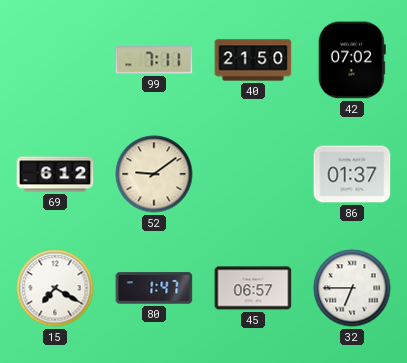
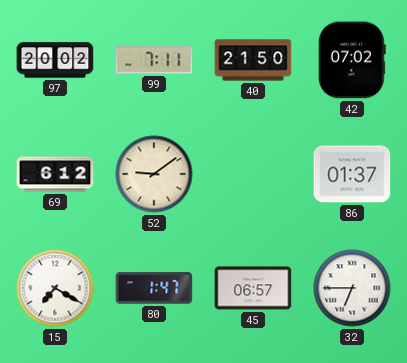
97: none -> 20:02
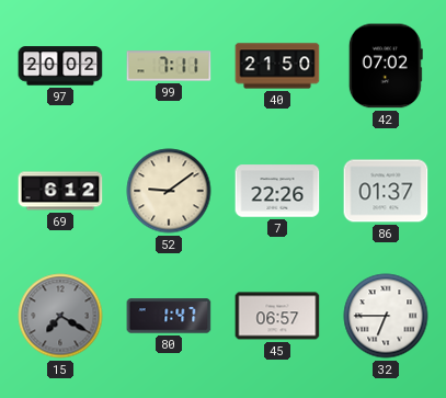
7: none -> 22:26
15 dial: white -> grey
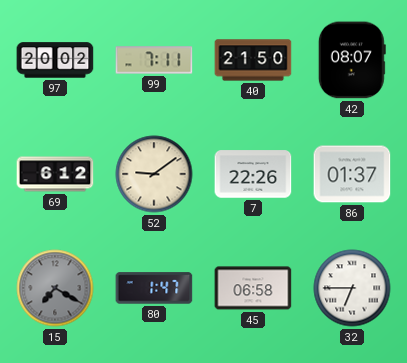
42: 07:02 -> 08:07
45: 06:57 -> 06:58
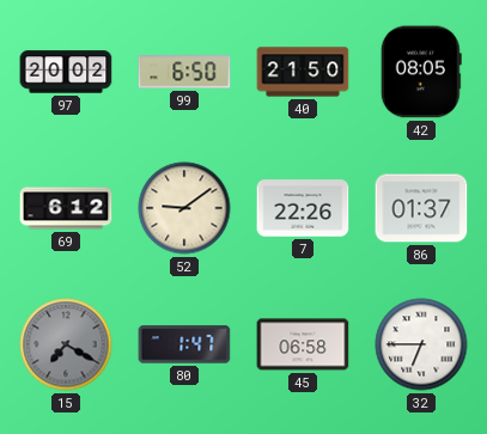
99: 7:11 -> 6:50
42: 08:07 -> 08:05
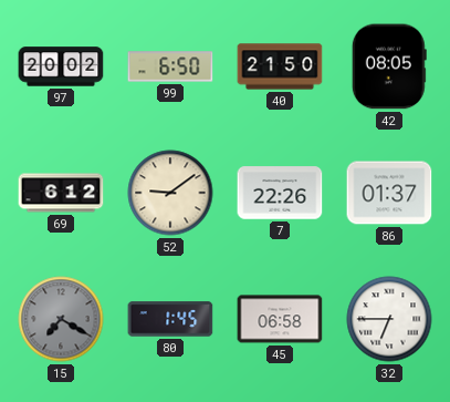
80: 1:47 -> 1:45
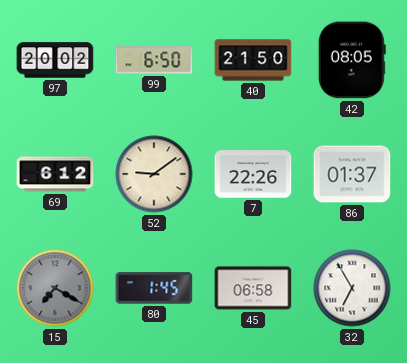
32: 6:45 -> 6:55
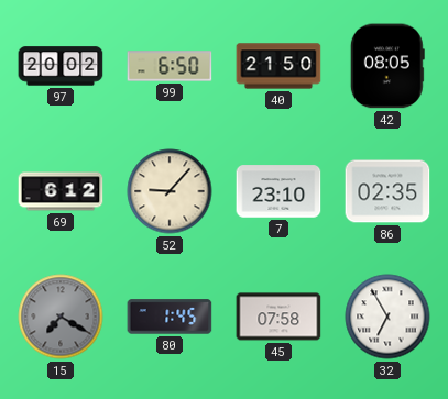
52: 9:09 -> 9:07
7: 22:26 -> 23:10
86: 01:37 -> 02:35
45: 06:58 -> 07:58
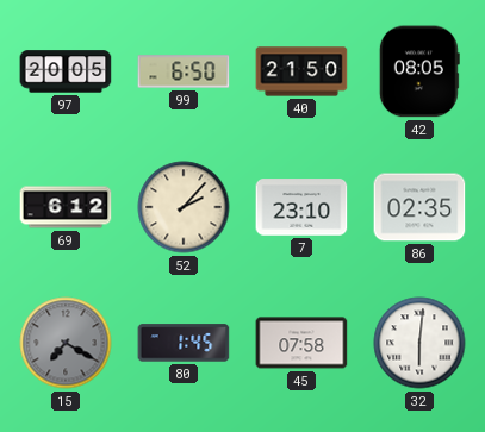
97: 20:02 -> 20:05
52: 9:07 -> 2:07
32: 6:55 -> 6:01
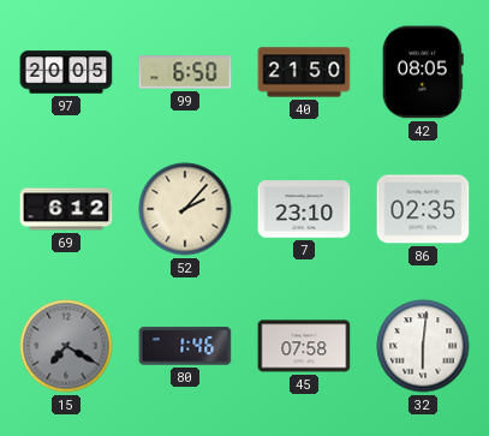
80: 1:45 -> 1:46
